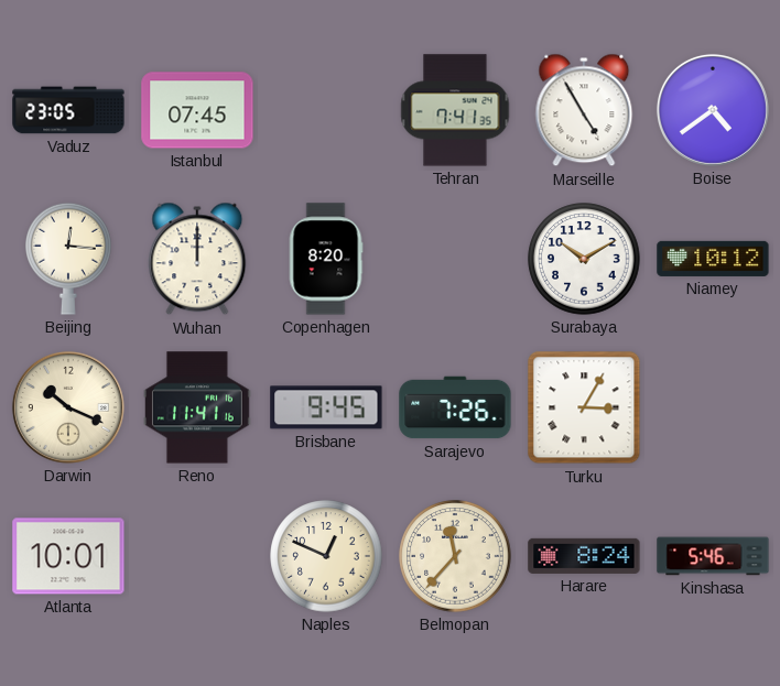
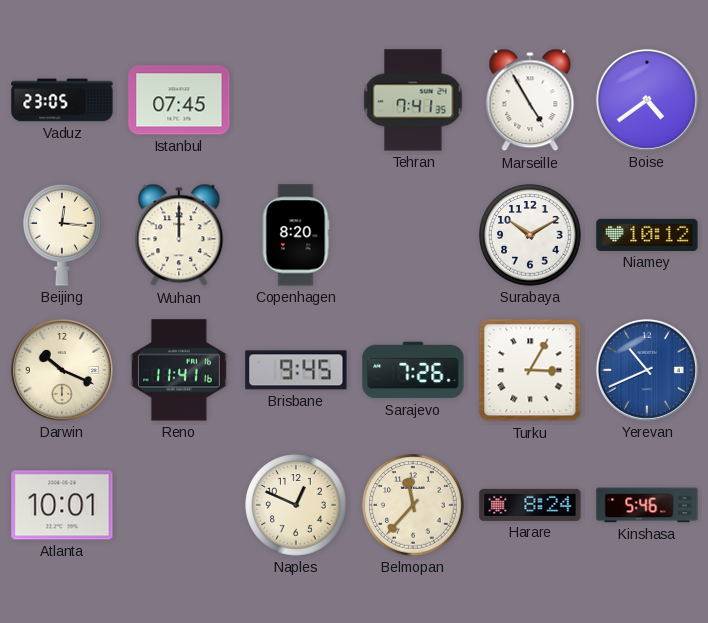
Yerevan: none -> 10:41
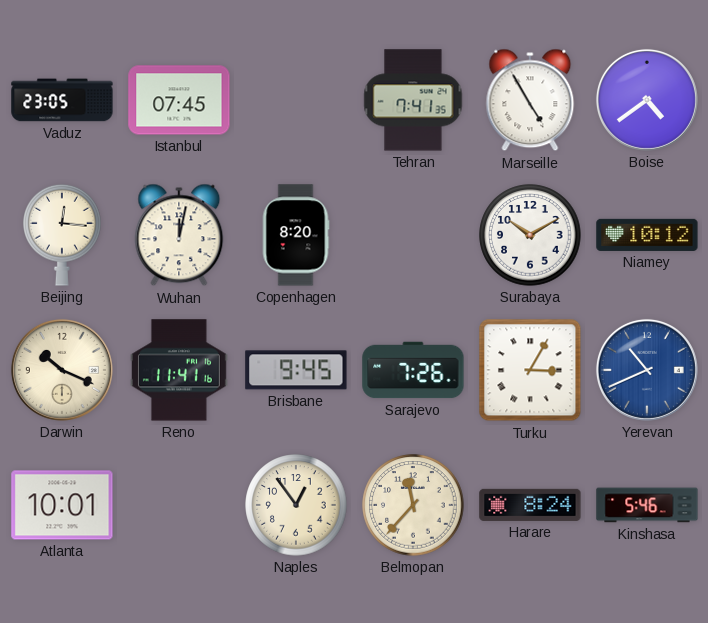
Wuhan: 12:00 -> 12:02
Naples: 12:49 -> 12:54
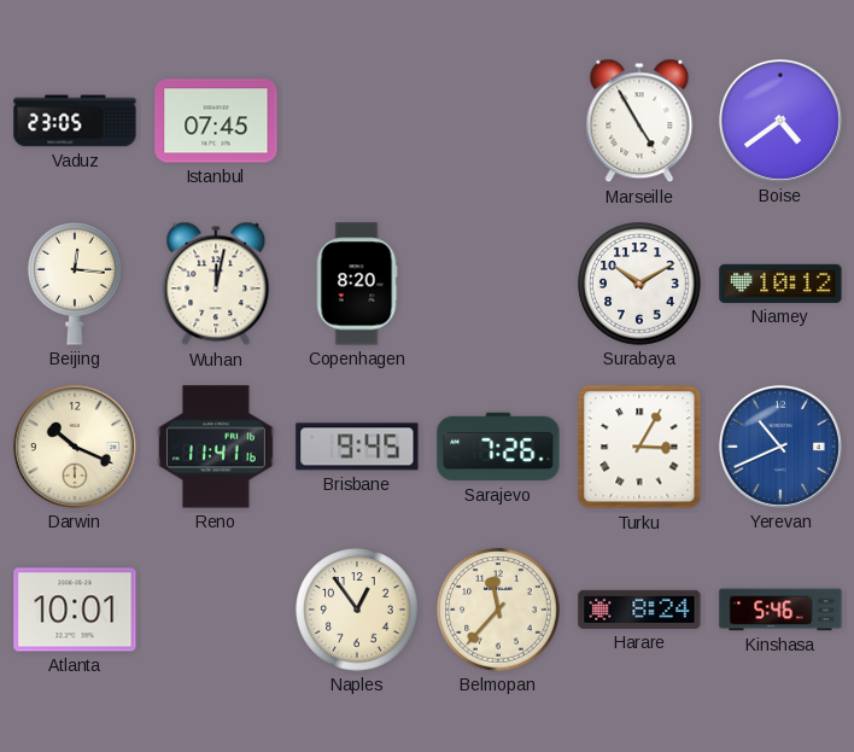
Tehran: 7:41 -> none
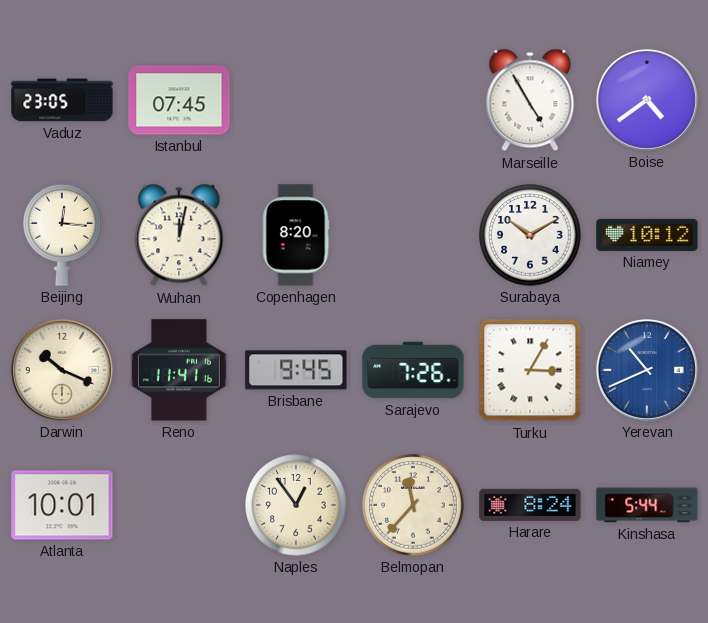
Kinshasa: 5:46 -> 5:44
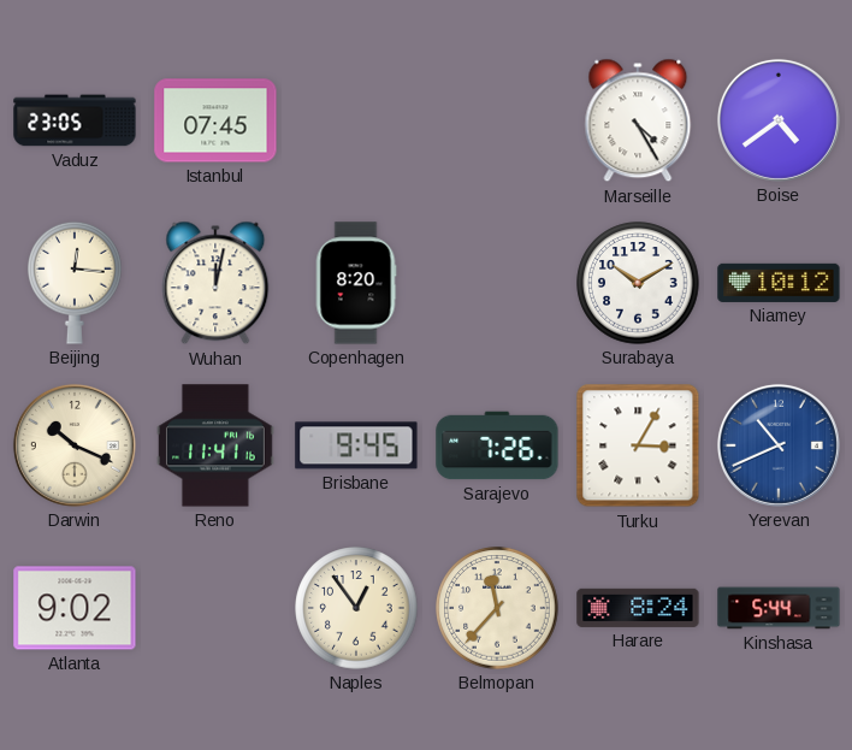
Marseille: 4:55 -> 4:25
Atlanta: 10:01 -> 9:02
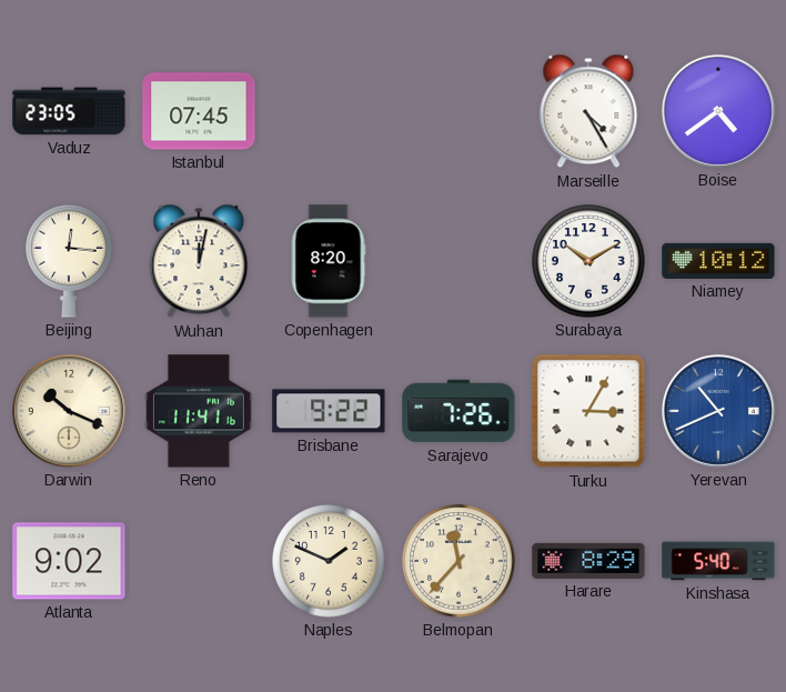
Brisbane: 9:45 -> 9:22
Naples: 12:54 -> 1:49
Harare: 8:24 -> 8:29
Kinshasa: 5:44 -> 5:40
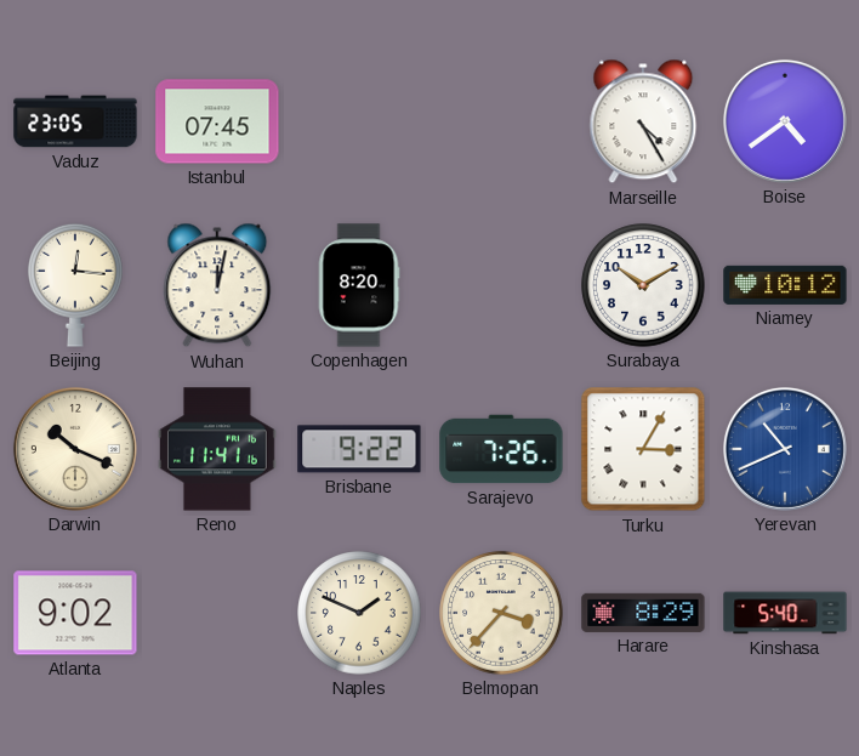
Belmopan: 11:37 -> 3:37
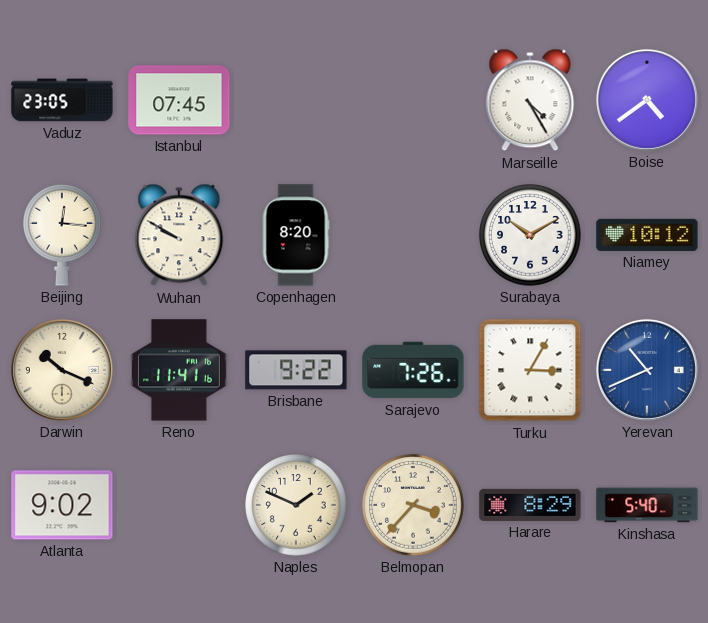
Wuhan: 12:02 -> 9:50
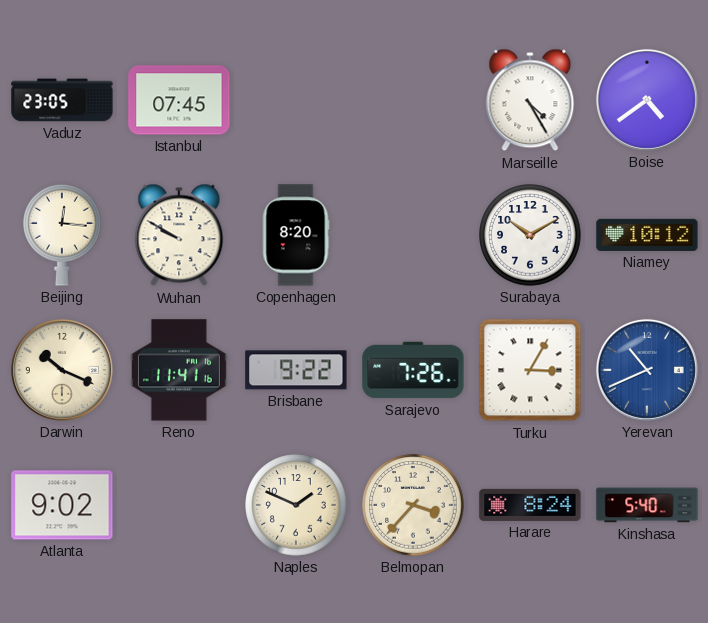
Harare: 8:29 -> 8:24
